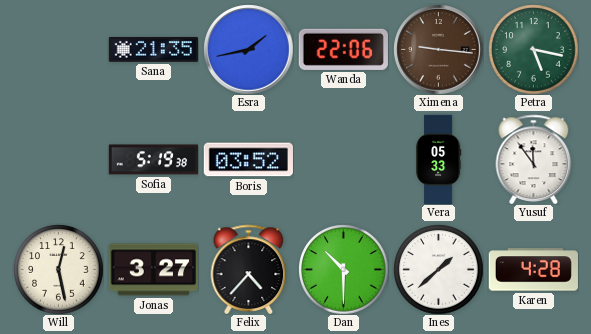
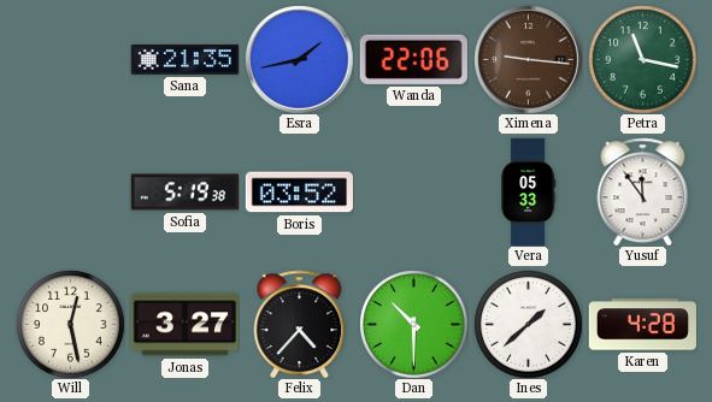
Petra: 5:17 -> 11:17
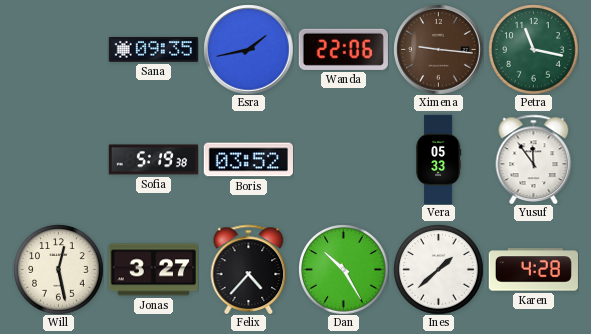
Sana: 21:35 -> 09:35
Dan: 10:30 -> 10:25
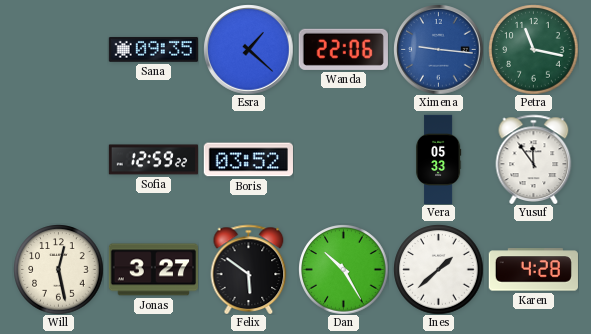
Esra: 1:43 -> 1:22
Ximena dial: brown -> blue
Sofia: 5:19 -> 12:59
Felix: 4:37 -> 5:51
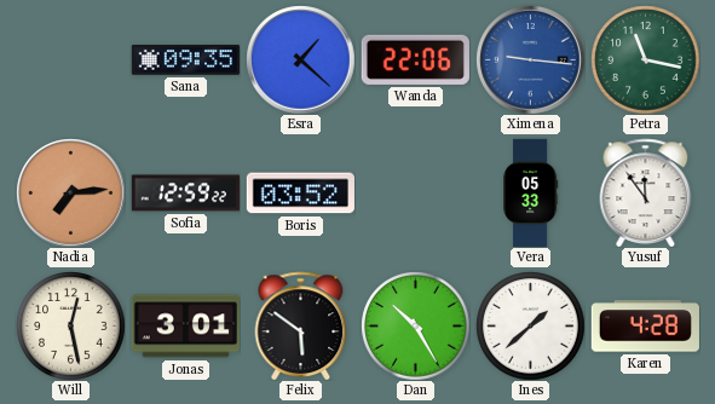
Nadia: none -> 7:14
Jonas: 3:27 -> 3:01
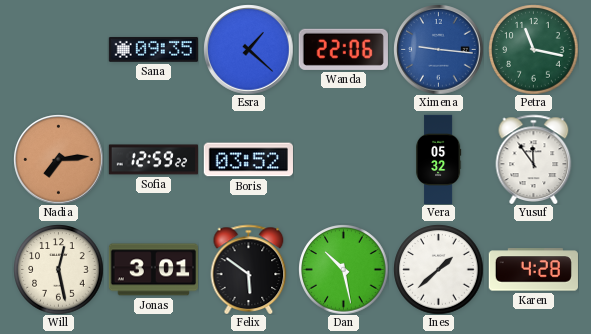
Vera: 05:33 -> 05:32
Dan: 10:25 -> 10:28
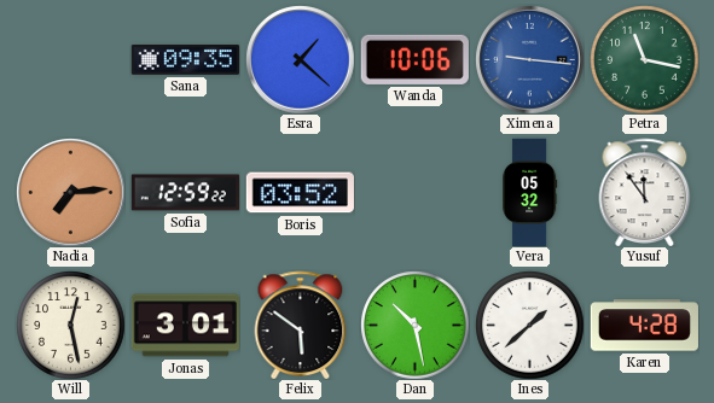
Wanda: 22:06 -> 10:06
